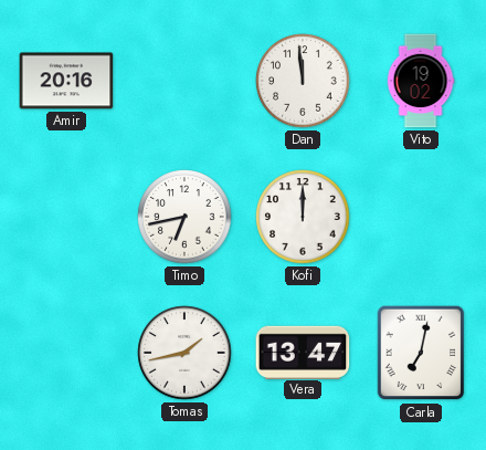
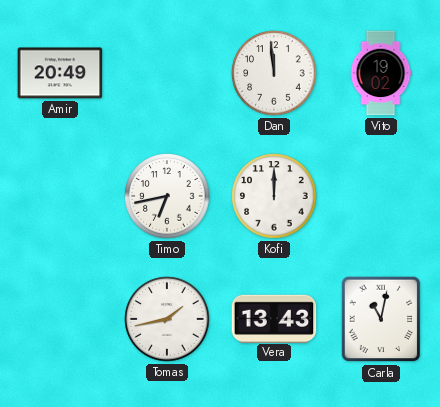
Amir: 20:16 -> 20:49
Vera: 13:47 -> 13:43
Carla: 7:02 -> 11:02
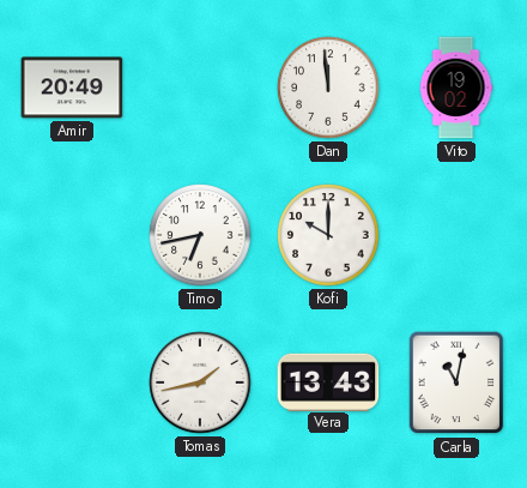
Kofi: 12:00 -> 10:00
